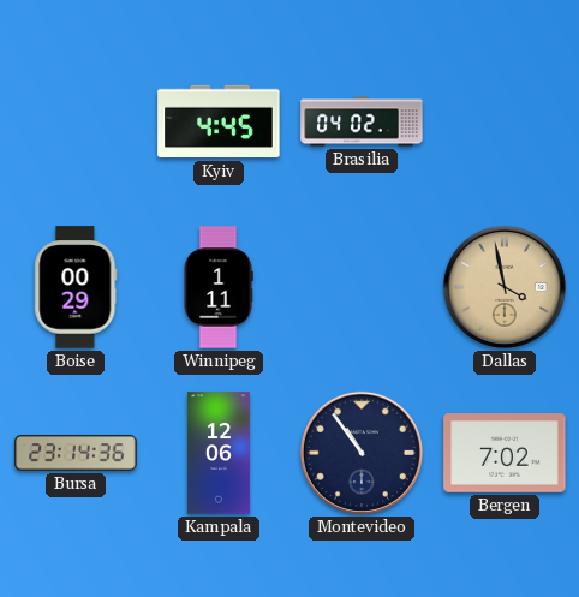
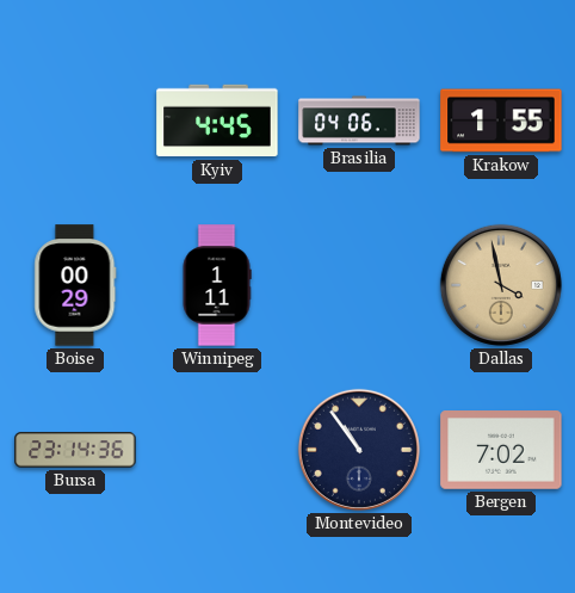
Brasilia: 04:02 -> 04:06
Krakow: none -> 1:55
Kampala: 12:06 -> none
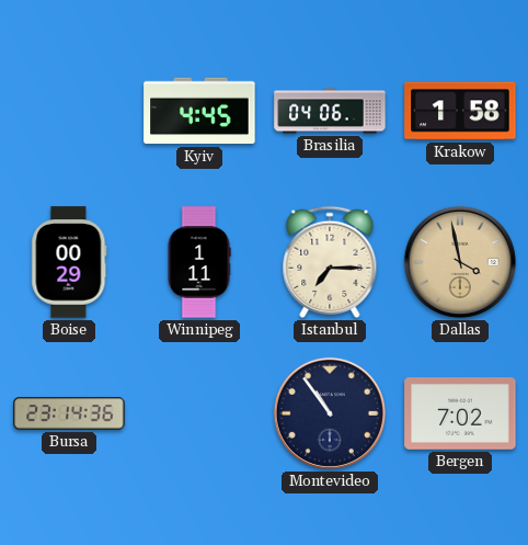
Krakow: 1:55 -> 1:58
Istanbul: none -> 7:15
